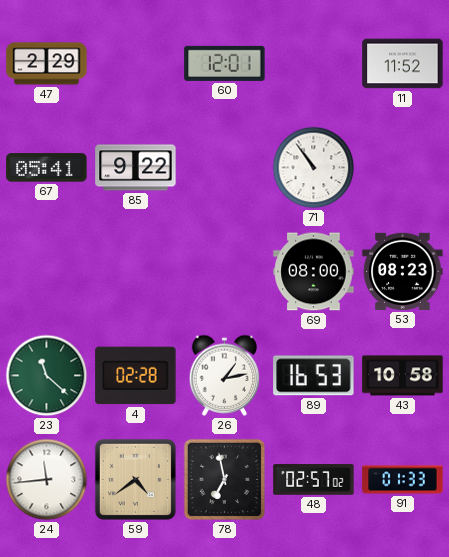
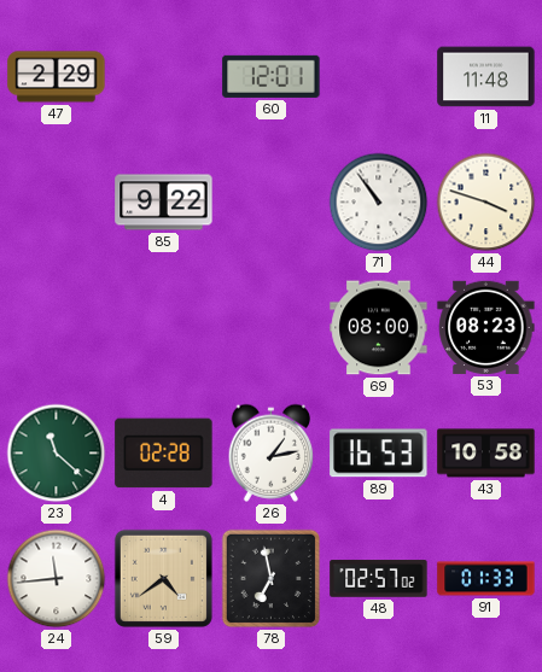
11: 11:52 -> 11:48
67: 05:41 -> none
44: none -> 3:48
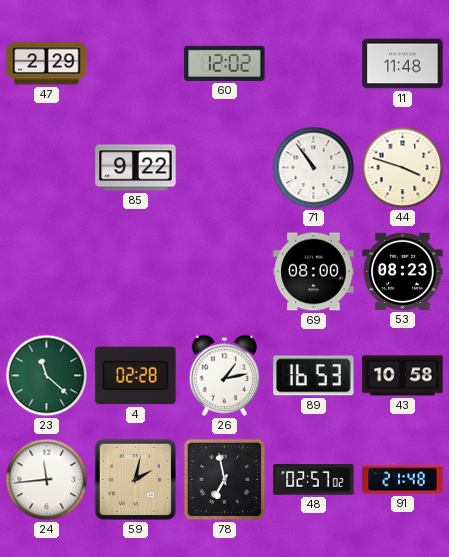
60: 12:01 -> 12:02
59: 4:39 -> 2:02
91: 01:33 -> 21:48
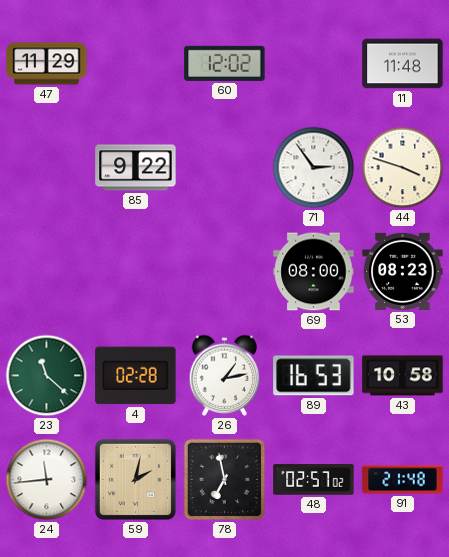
47: 2:29 -> 11:29
71: 10:54 -> 2:54
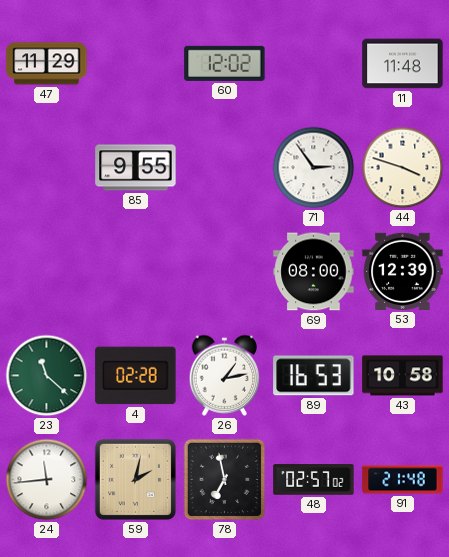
85: 9:22 -> 9:55
53: 08:23 -> 12:39
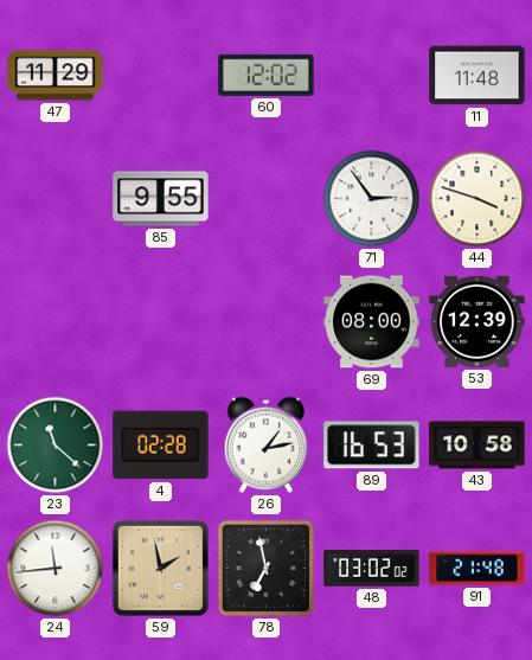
59: 2:02 -> 1:58
48: 02:57 -> 03:02
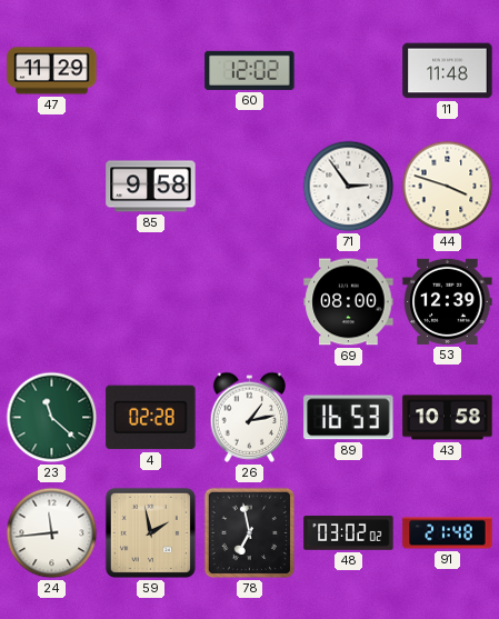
85: 9:55 -> 9:58
